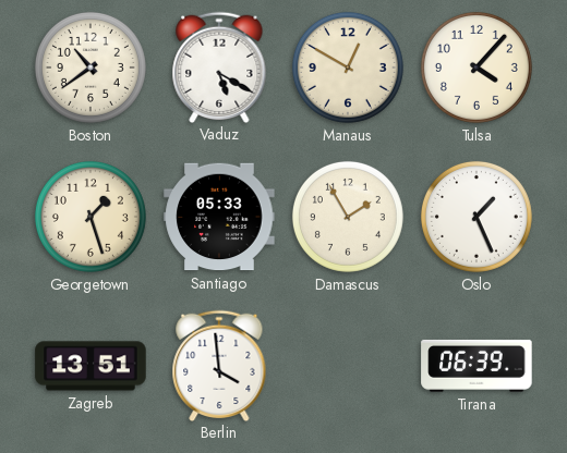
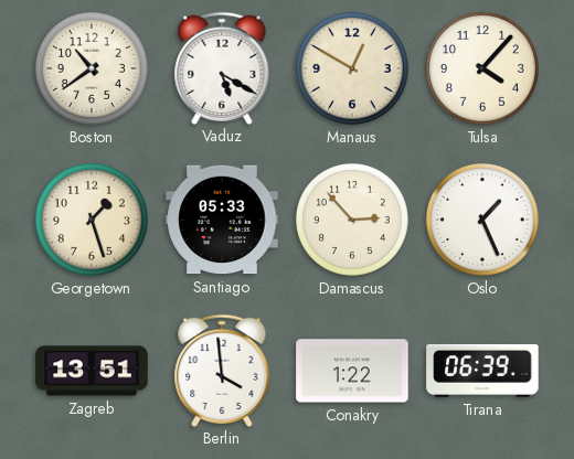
Damascus: 1:55 -> 2:53
Conakry: none -> 1:22
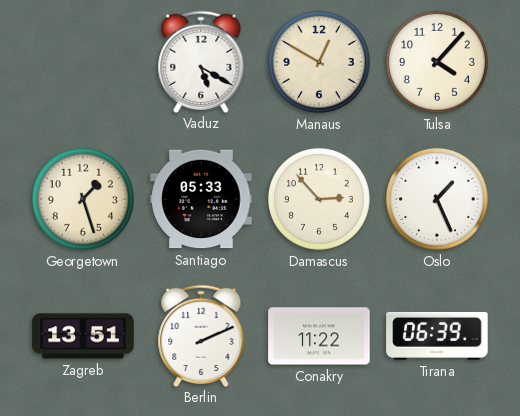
Boston: 10:39 -> none
Berlin: 3:59 -> 2:11
Conakry: 1:22 -> 11:22
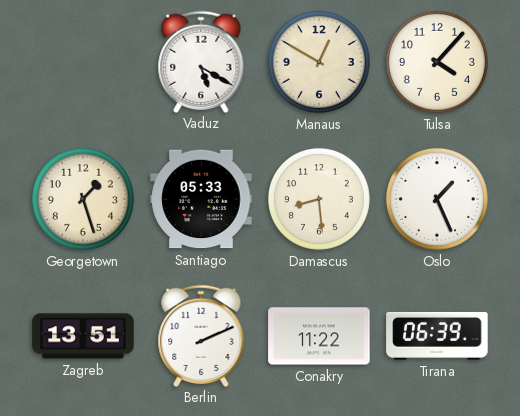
Damascus: 2:53 -> 8:29
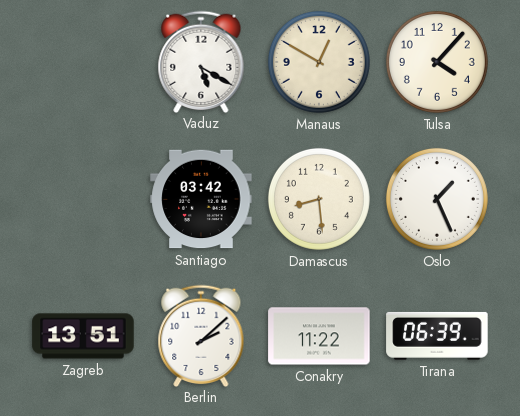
Georgetown: 1:27 -> none
Santiago: 05:33 -> 03:42
Berlin: 2:11 -> 2:08
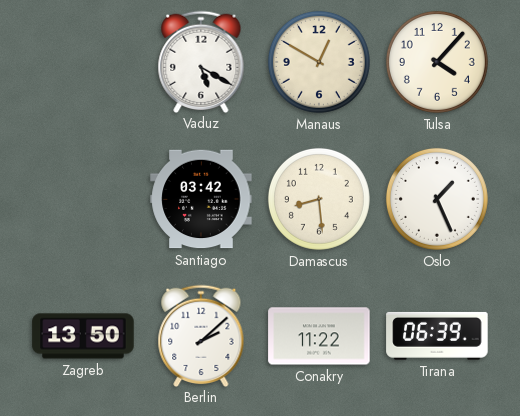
Zagreb: 13:51 -> 13:50
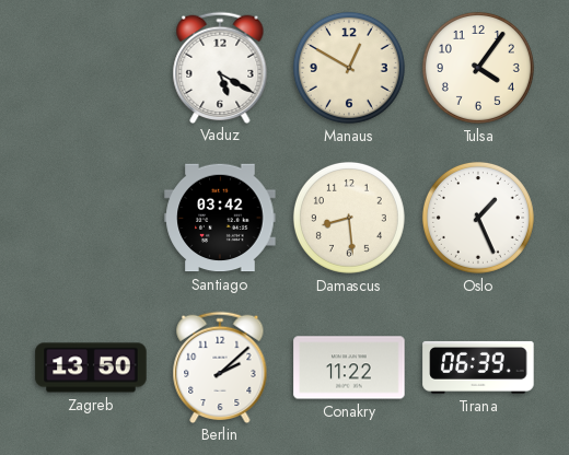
Tulsa: 4:07 -> 4:06
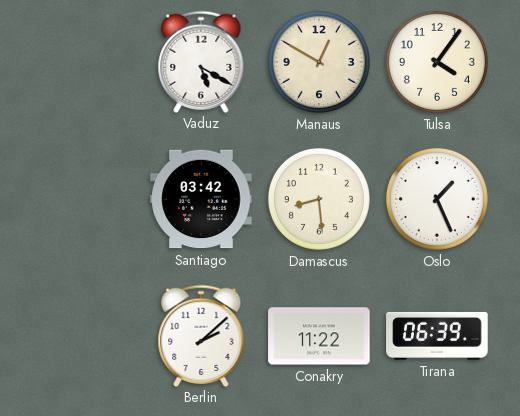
Zagreb: 13:50 -> none
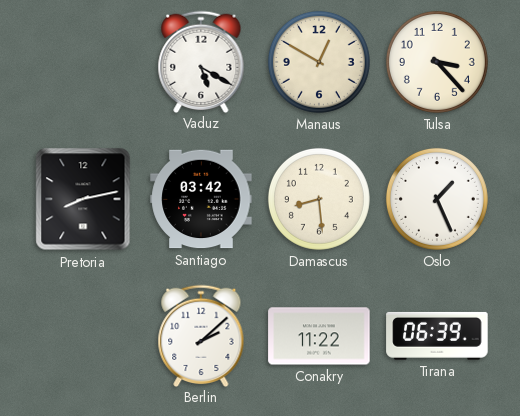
Tulsa: 4:06 -> 3:23
Pretoria: none -> 8:13
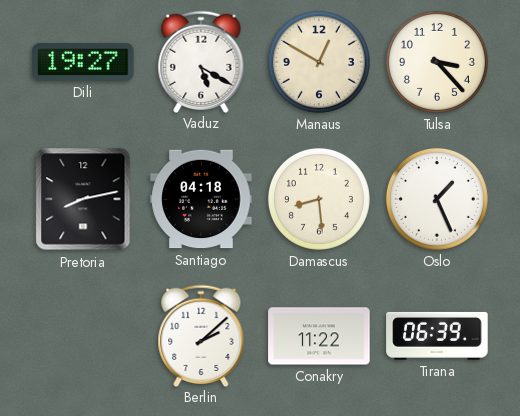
Dili: none -> 19:27
Santiago: 03:42 -> 04:18
